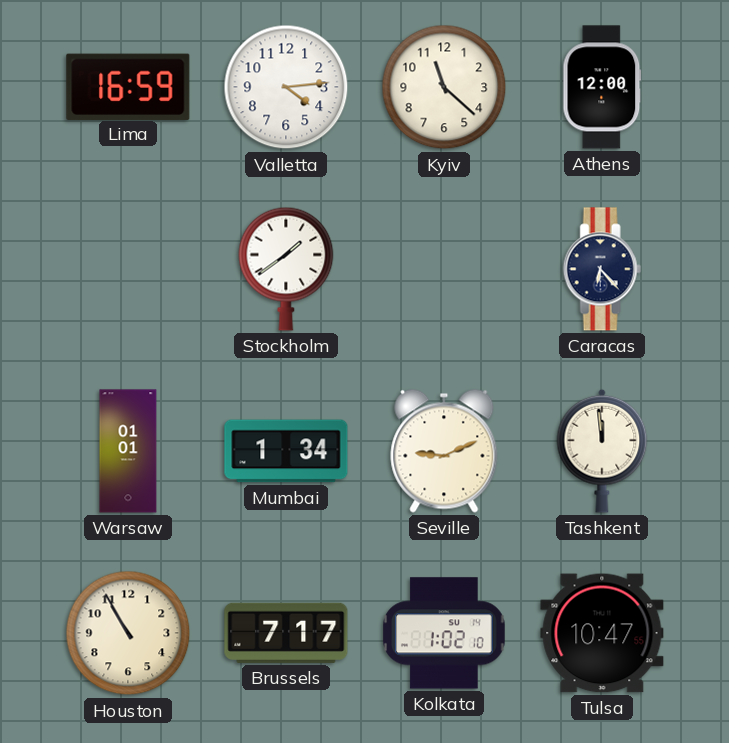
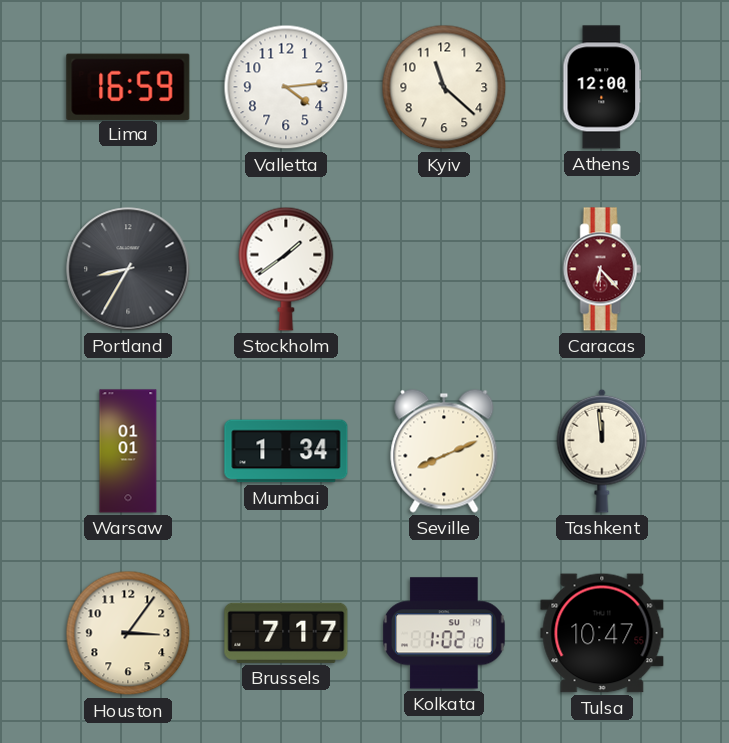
Portland: none -> 8:35
Caracas dial: navy -> burgundy
Seville: 9:11 -> 8:11
Houston: 10:55 -> 3:06
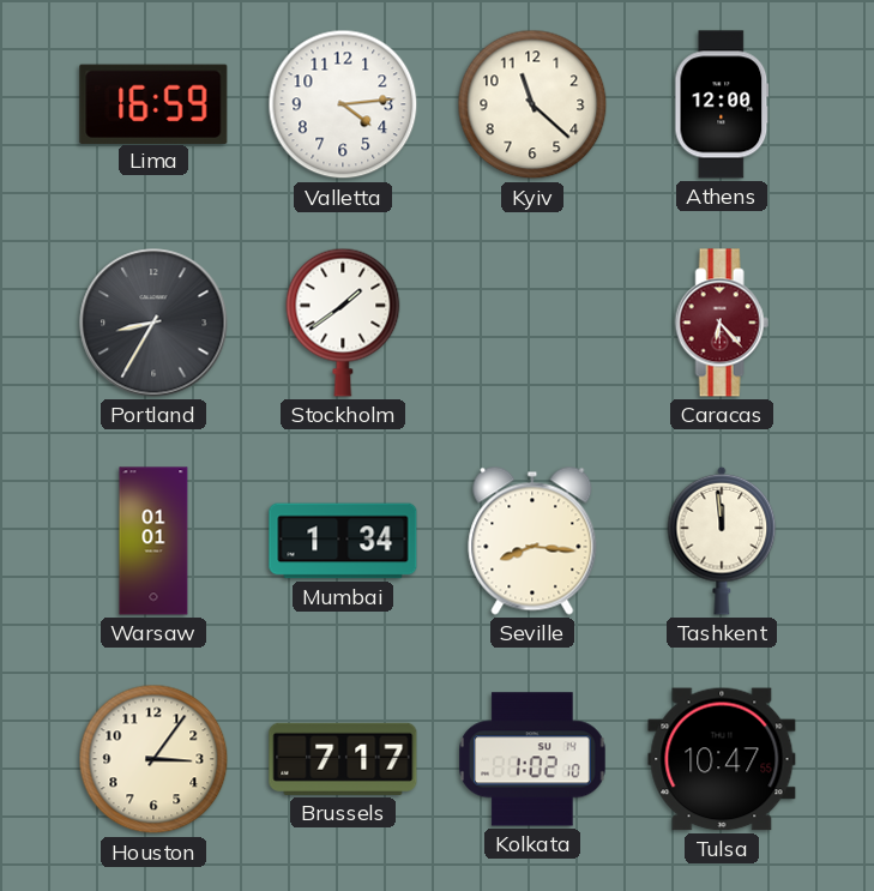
Seville: 8:11 -> 8:16
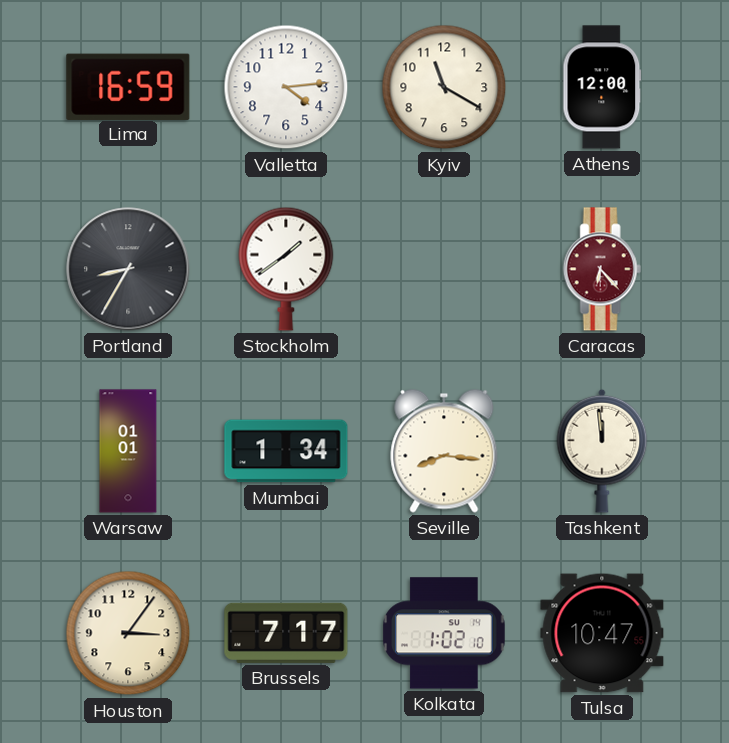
Kyiv: 11:22 -> 11:20
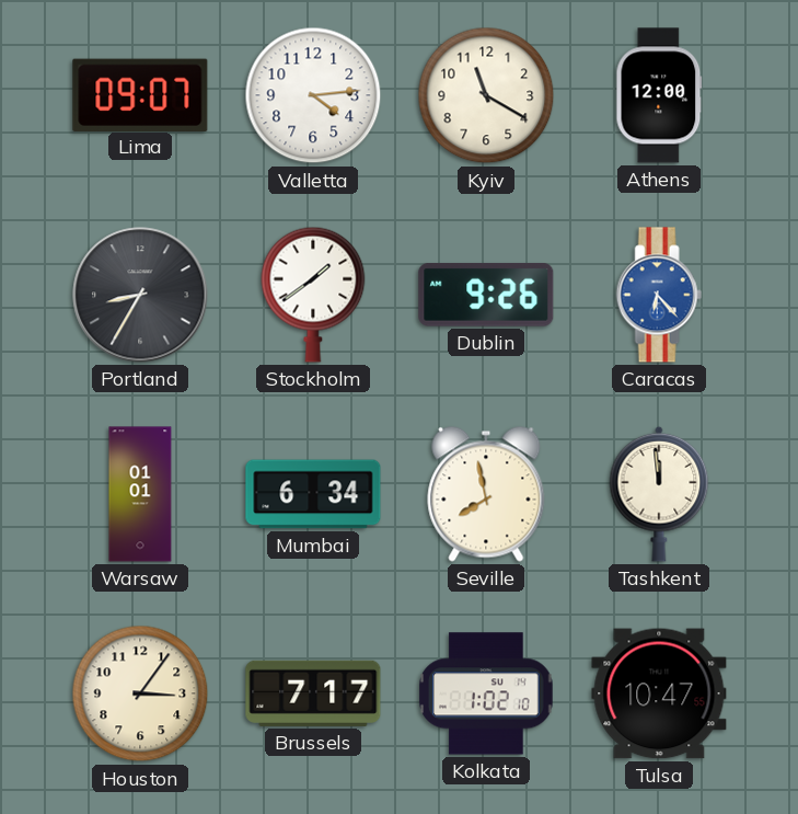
Lima: 16:59 -> 09:07
Dublin: none -> 9:26
Caracas dial: burgundy -> blue
Mumbai: 1:34 -> 6:34
Seville: 8:16 -> 7:58
